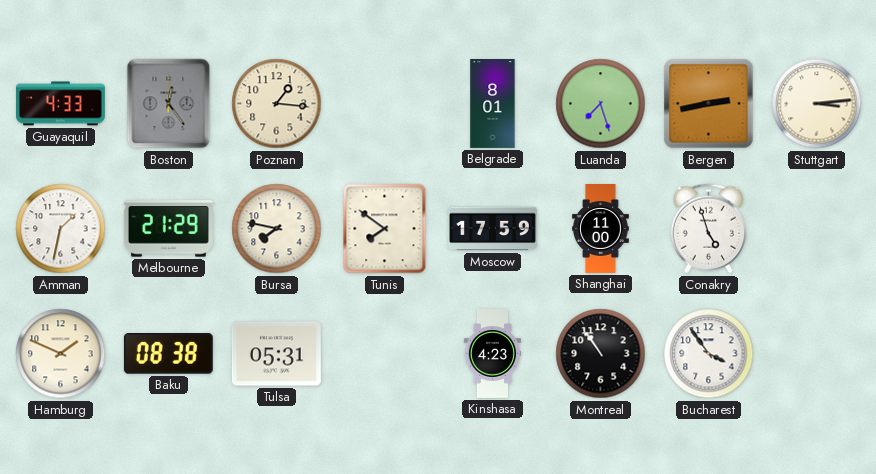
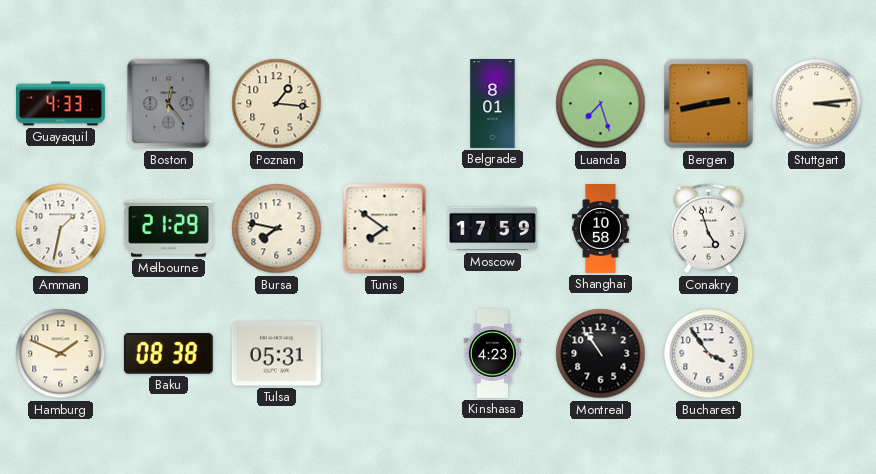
Shanghai: 11:00 -> 10:58
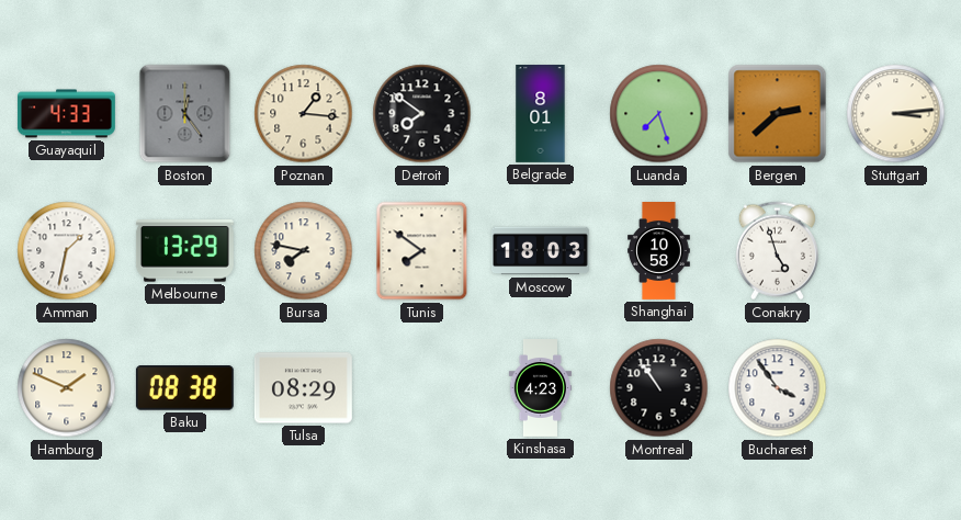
Detroit: none -> 7:51
Bergen: 2:43 -> 2:38
Melbourne: 21:29 -> 13:29
Moscow: 17:59 -> 18:03
Tulsa: 05:31 -> 08:29
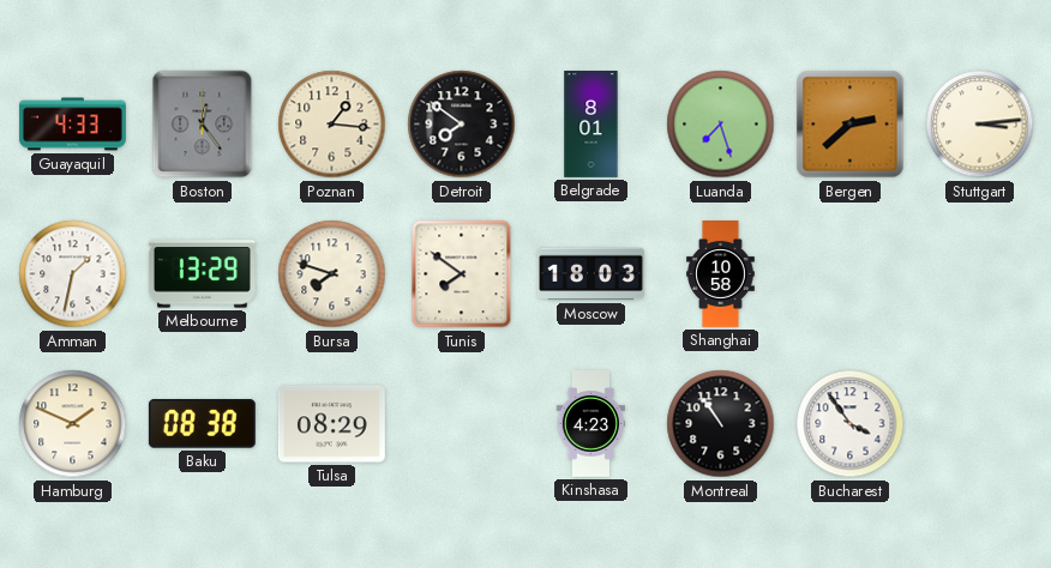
Bursa: 7:47 -> 7:48
Conakry: 4:57 -> none
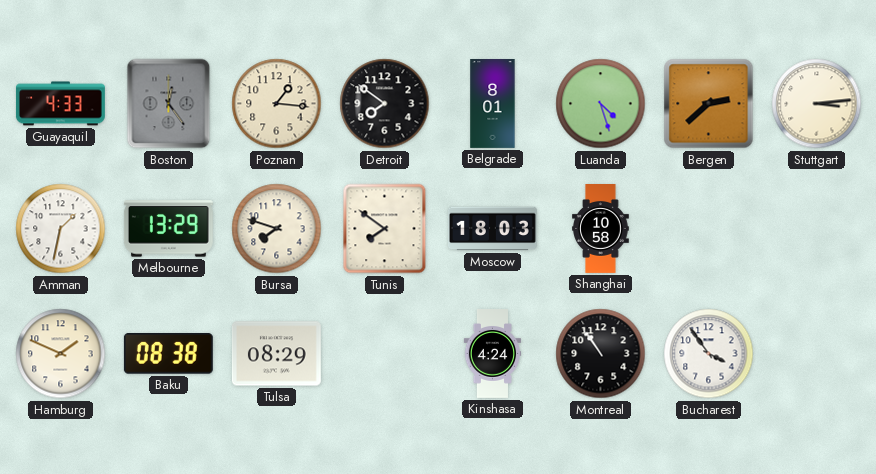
Luanda: 7:27 -> 4:27
Kinshasa: 4:23 -> 4:24
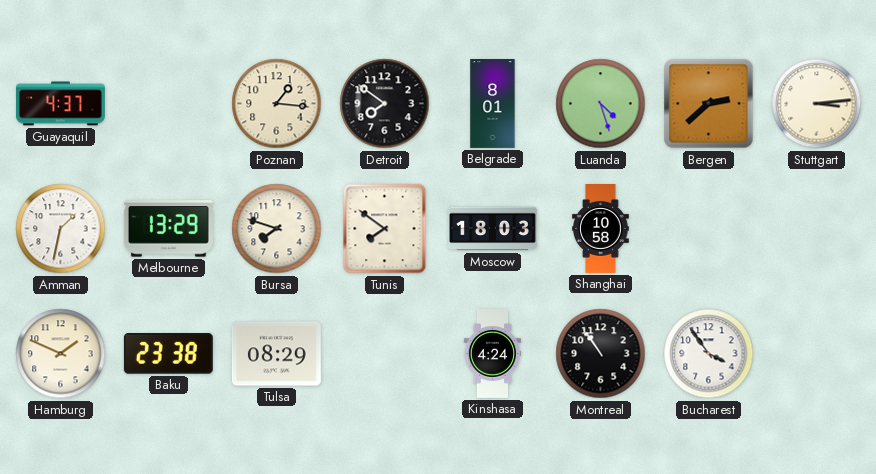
Guayaquil: 4:33 -> 4:37
Boston: 12:24 -> none
Baku: 08:38 -> 23:38
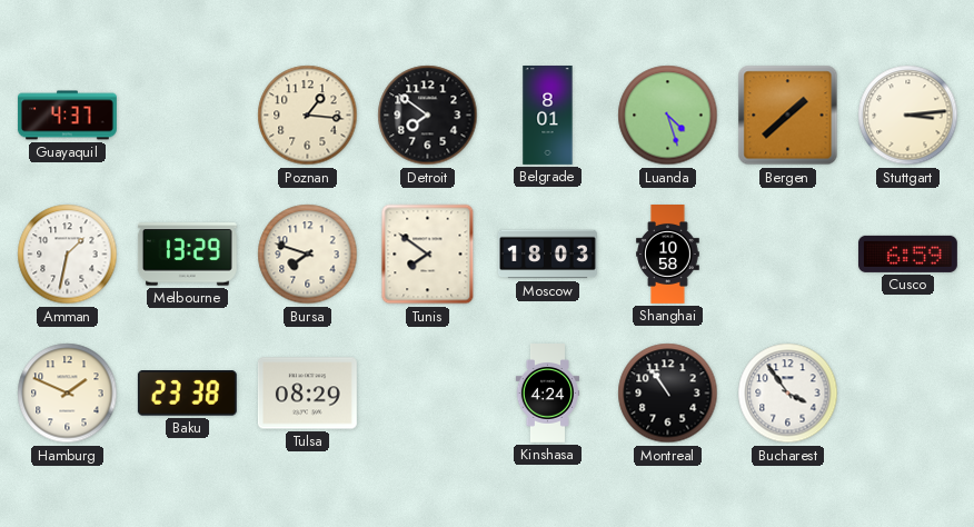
Bergen: 2:38 -> 1:38
Cusco: none -> 6:59
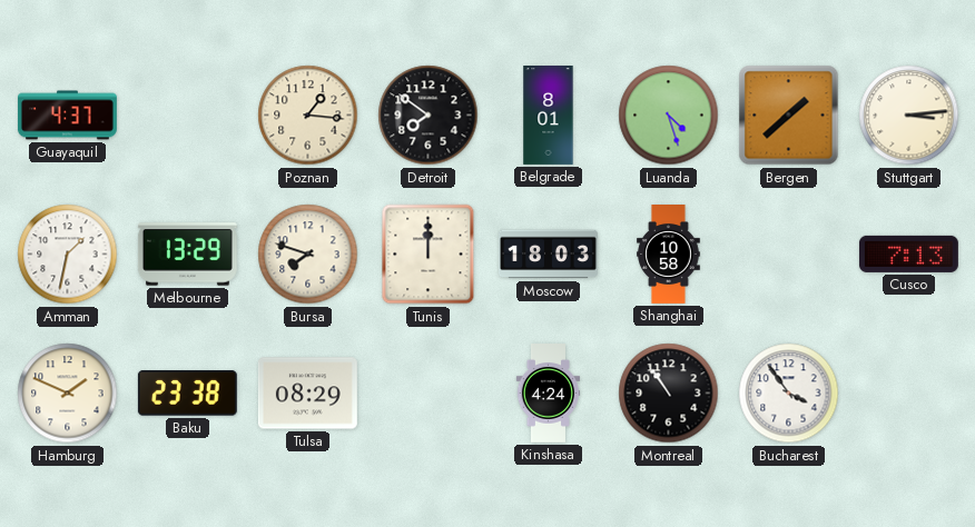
Tunis: 7:51 -> 12:00
Cusco: 6:59 -> 7:13
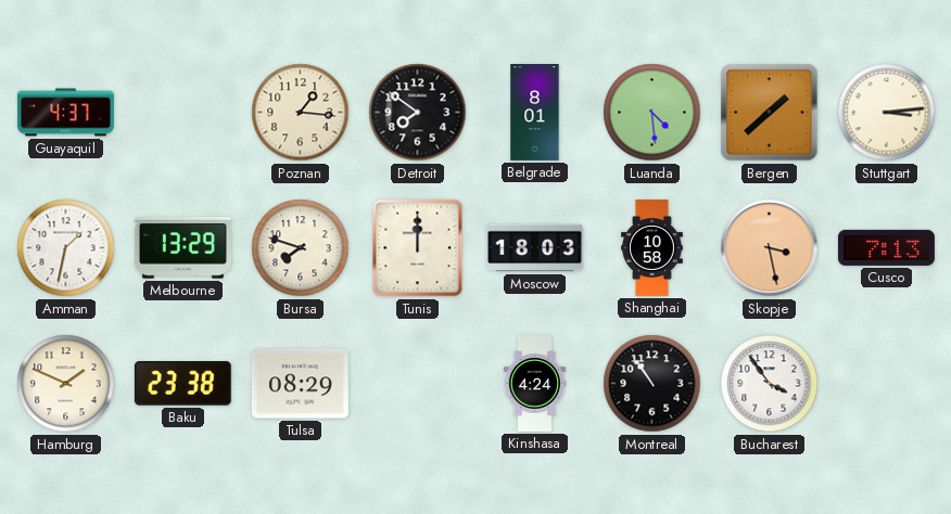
Luanda: 4:27 -> 4:29
Skopje: none -> 3:28
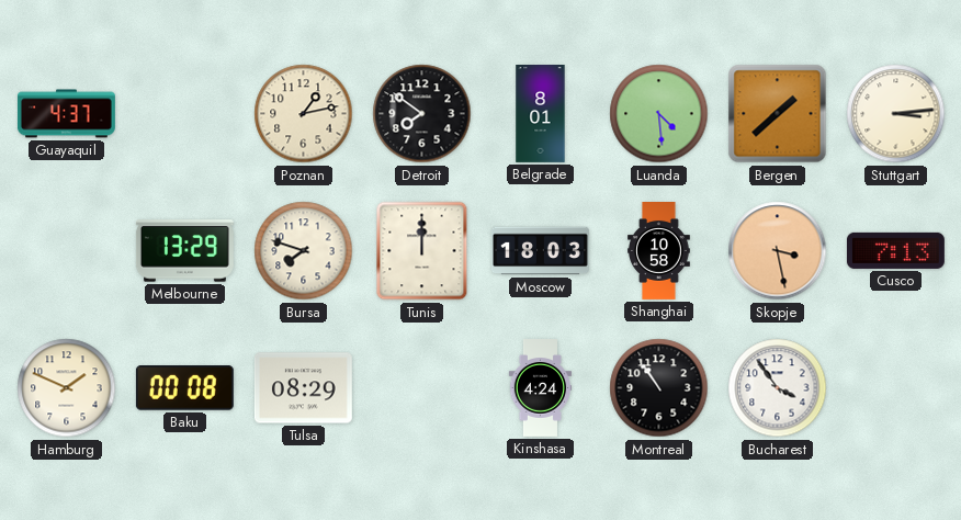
Poznan: 1:16 -> 1:13
Amman: 1:32 -> none
Baku: 23:38 -> 00:08
